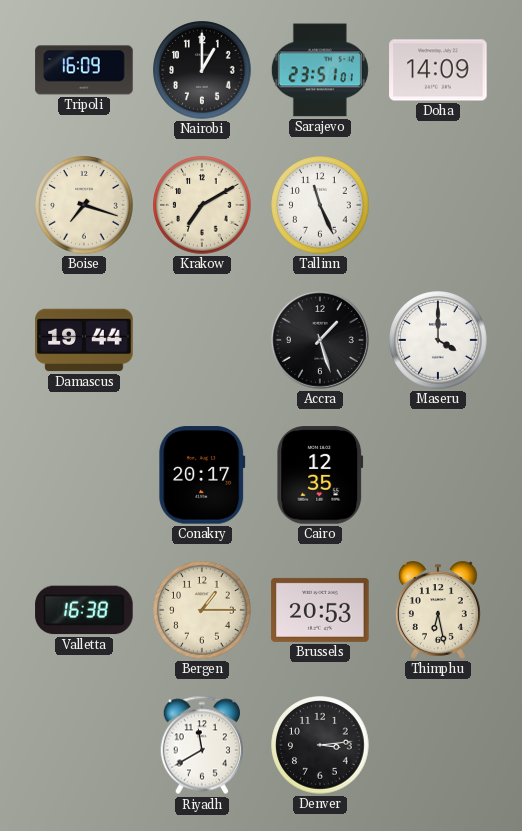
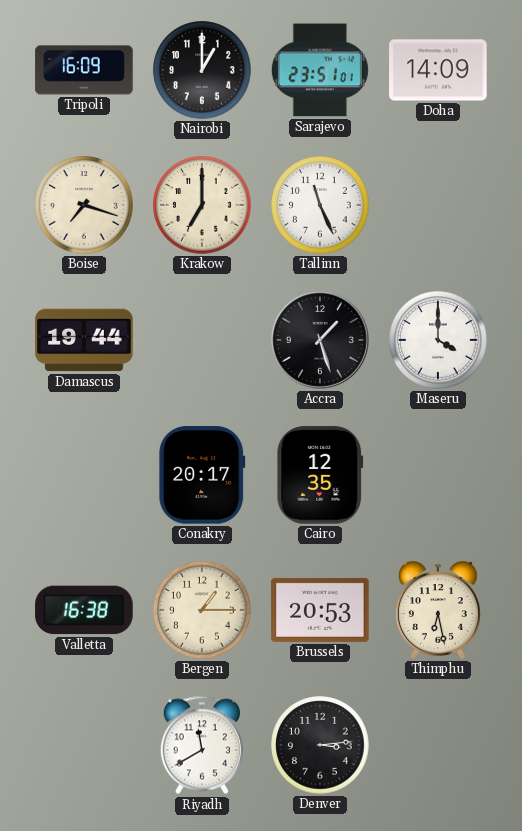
Krakow: 7:10 -> 7:00
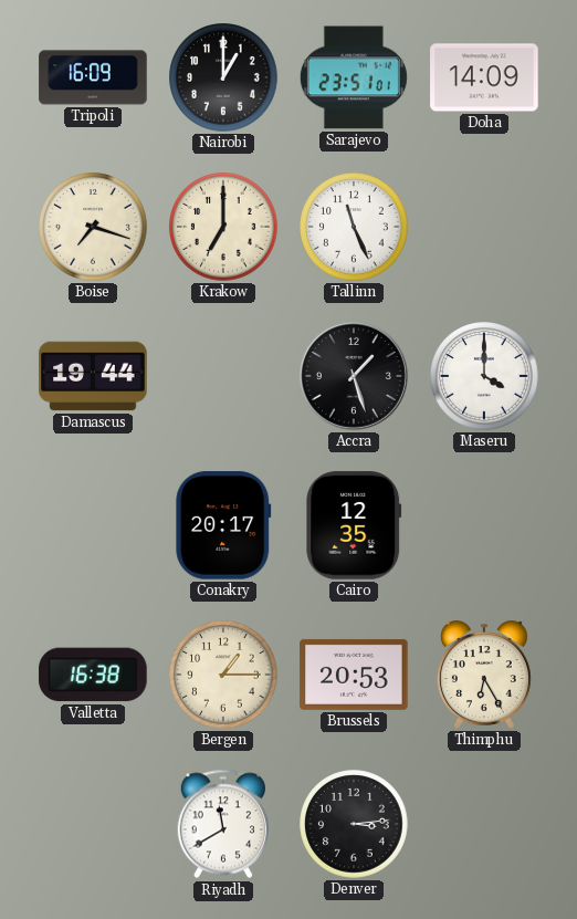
Thimphu: 6:28 -> 6:25
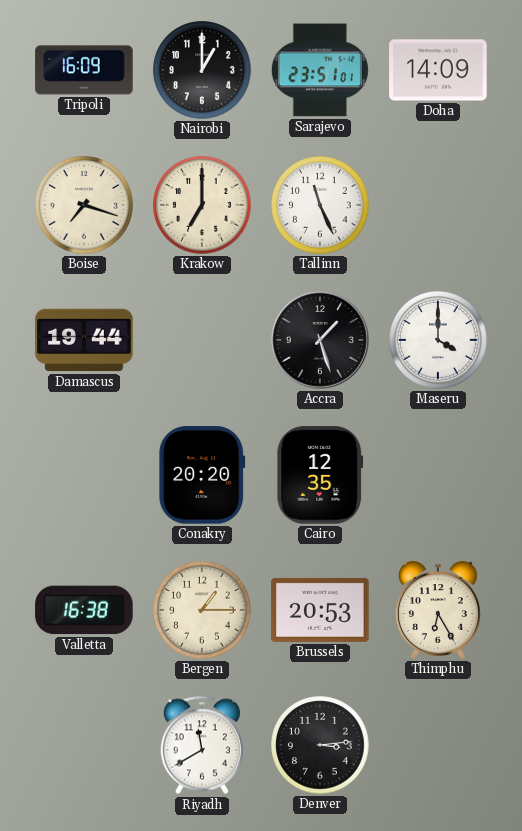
Conakry: 20:17 -> 20:20
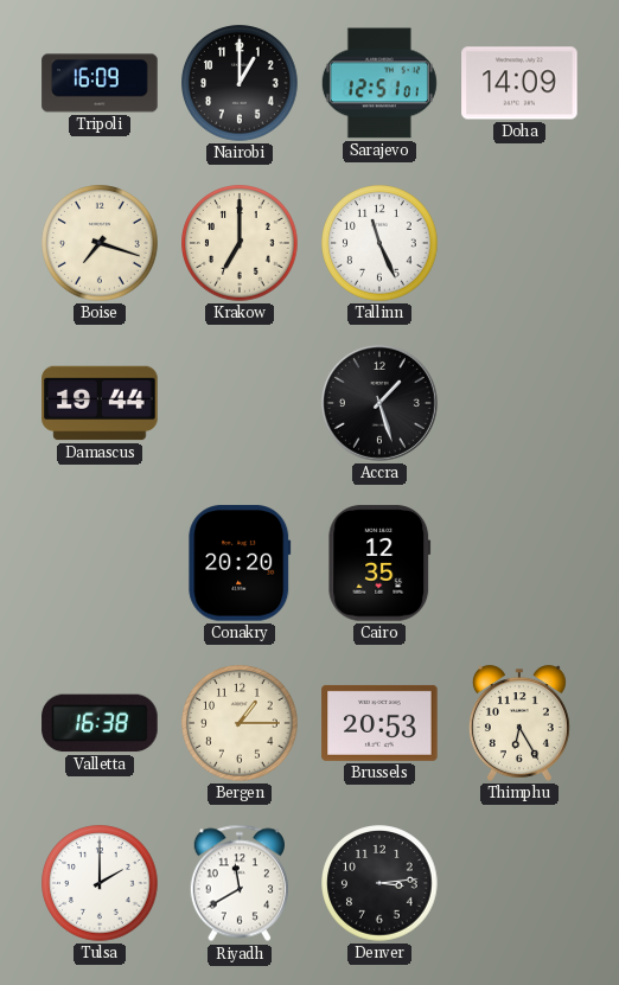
Sarajevo: 23:51 -> 12:51
Maseru: 4:00 -> none
Tulsa: none -> 2:00
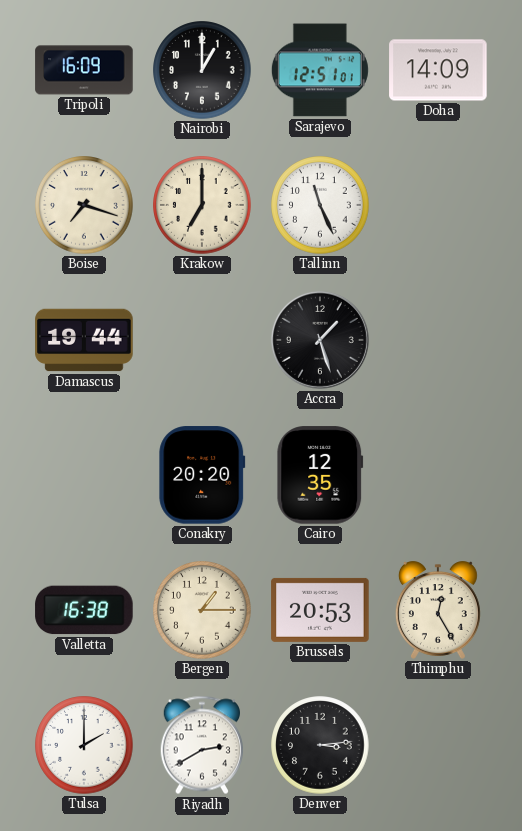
Thimphu: 6:25 -> 12:25
Riyadh: 11:40 -> 2:40
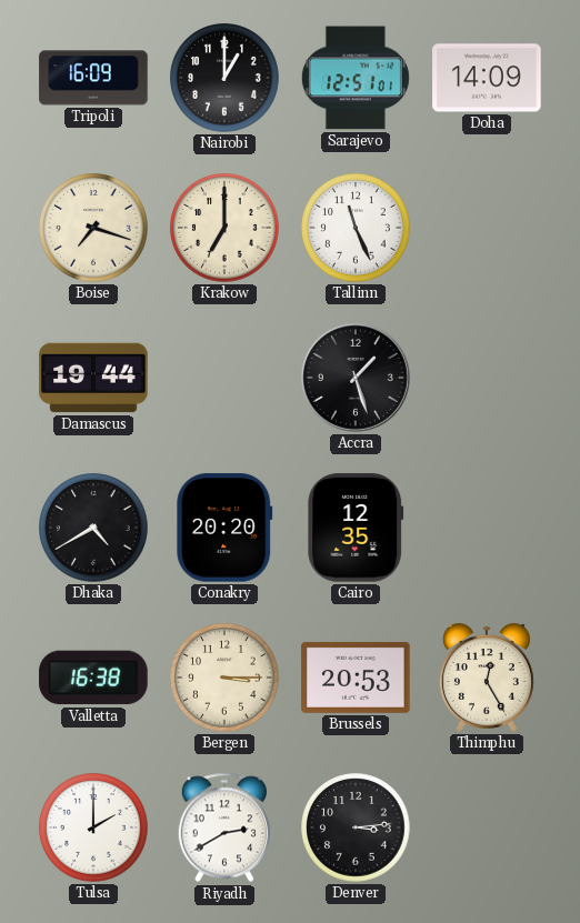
Dhaka: none -> 4:40
Bergen: 1:15 -> 3:15
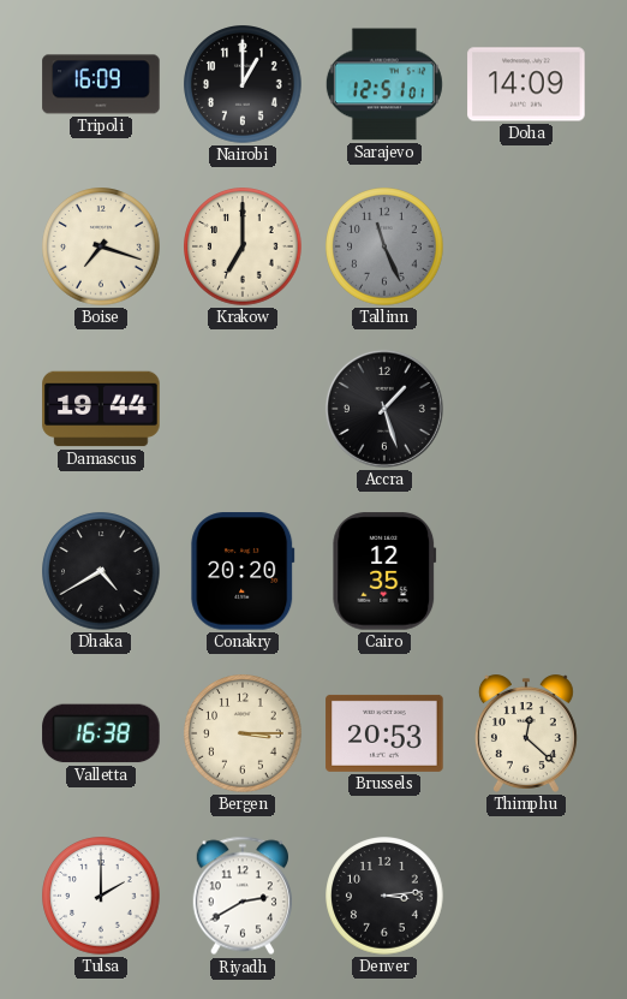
Tallinn dial: white -> grey
Thimphu: 12:25 -> 12:22
